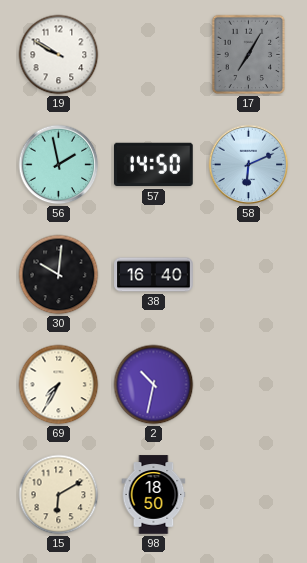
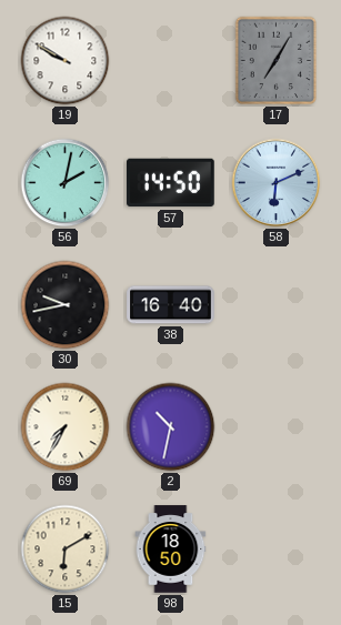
56: 1:58 -> 2:02
30: 10:01 -> 9:43
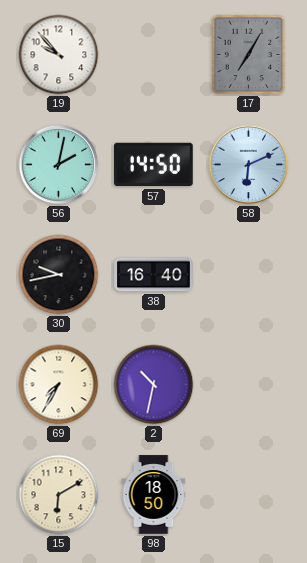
19: 9:50 -> 9:53
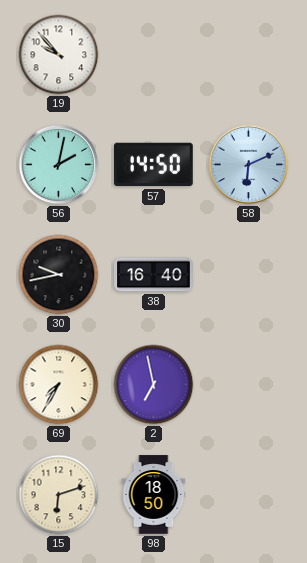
17: 7:05 -> none
2: 10:32 -> 6:58
15: 6:10 -> 6:12
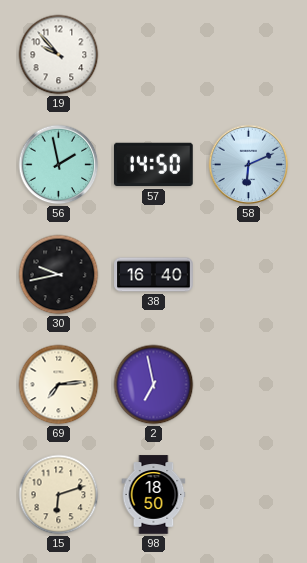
56: 2:02 -> 1:58
69: 7:35 -> 7:14
